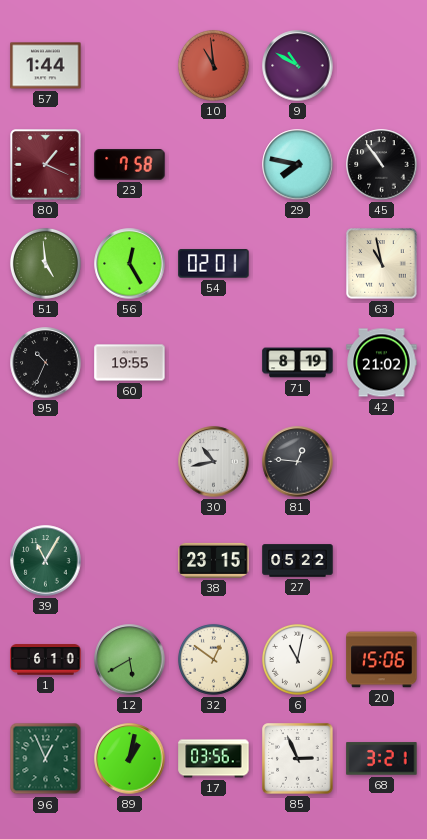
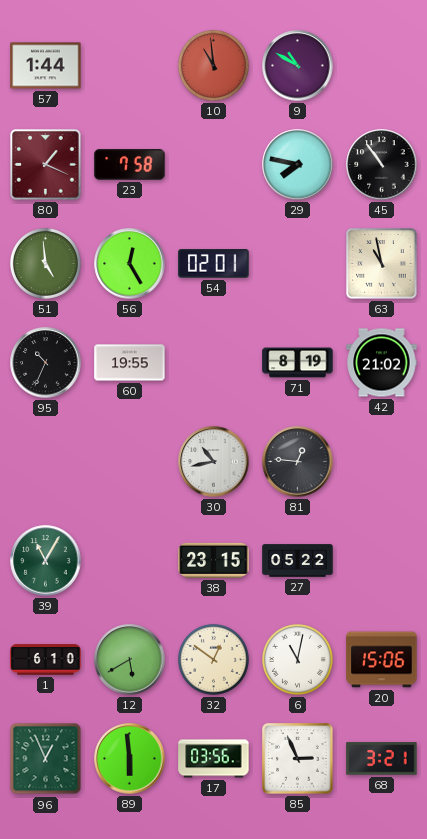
89: 1:02 -> 5:59
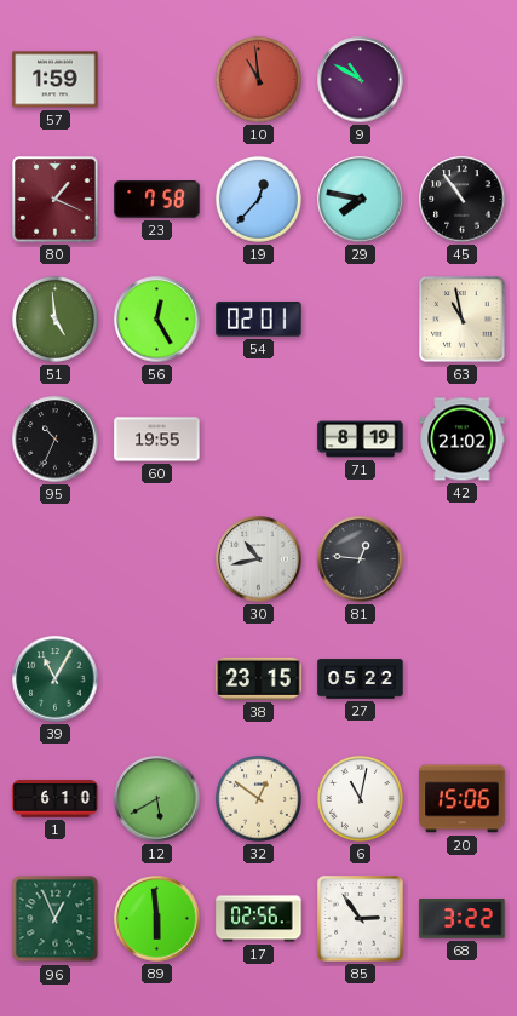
57: 1:44 -> 1:59
19: none -> 12:37
17: 03:56 -> 02:56
85: 2:56 -> 2:54
68: 3:21 -> 3:22
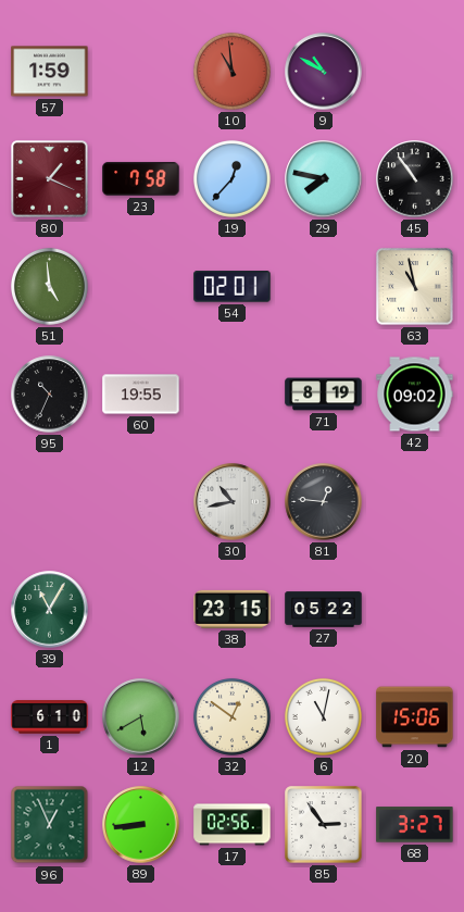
56: 12:25 -> none
42: 21:02 -> 09:02
89: 5:59 -> 8:44
68: 3:22 -> 3:27
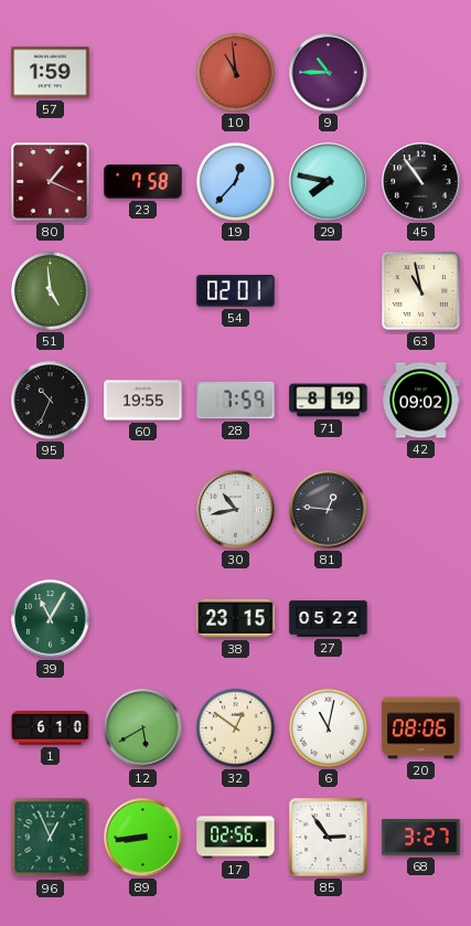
9: 10:50 -> 10:45
28: none -> 7:59
20: 15:06 -> 08:06
